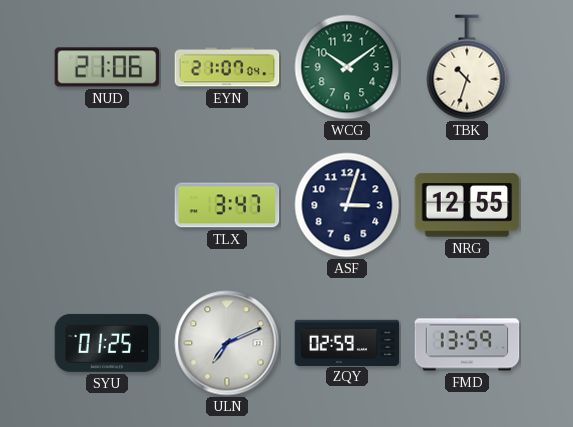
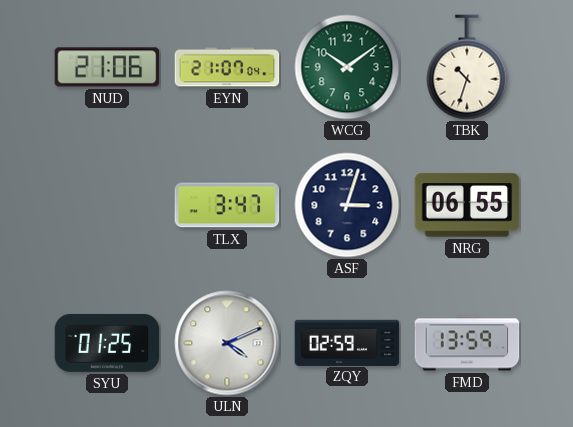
NRG: 12:55 -> 06:55
ULN: 7:11 -> 4:11
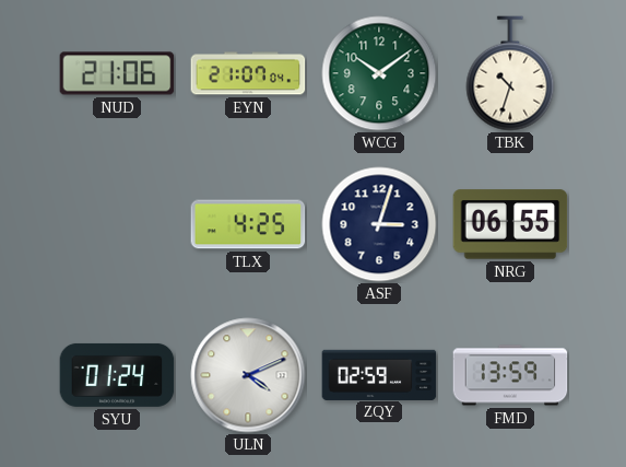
TLX: 3:47 -> 4:25
SYU: 01:25 -> 01:24
